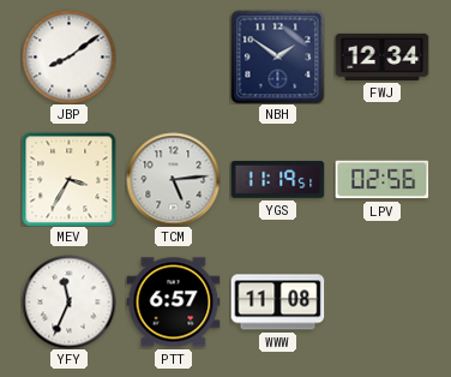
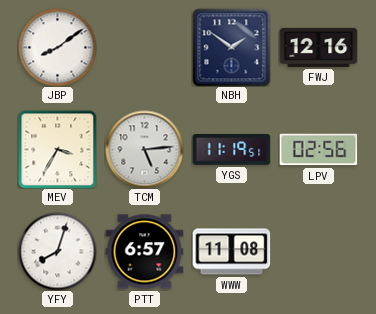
FWJ: 12:34 -> 12:16
YFY: 11:34 -> 8:03
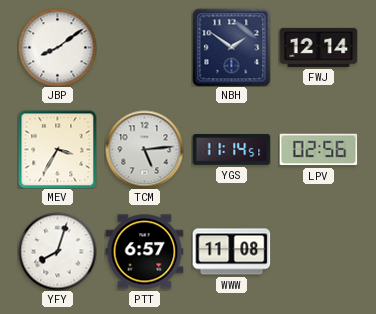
FWJ: 12:16 -> 12:14
YGS: 11:19 -> 11:14
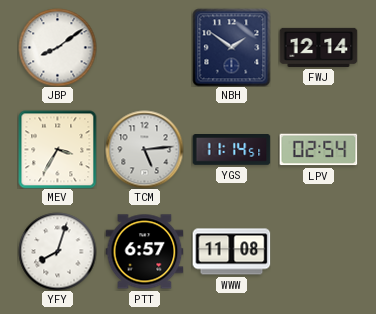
LPV: 02:56 -> 02:54
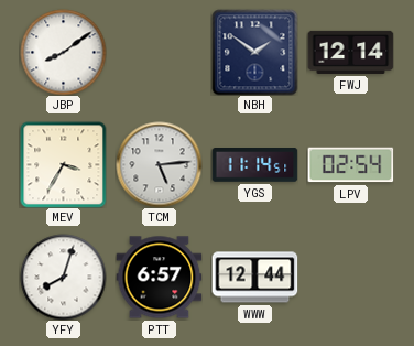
WWW: 11:08 -> 12:44
